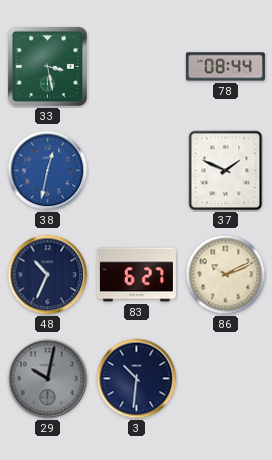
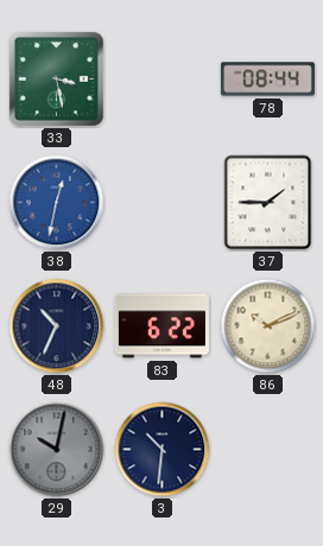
37: 1:49 -> 1:45
83: 6:27 -> 6:22
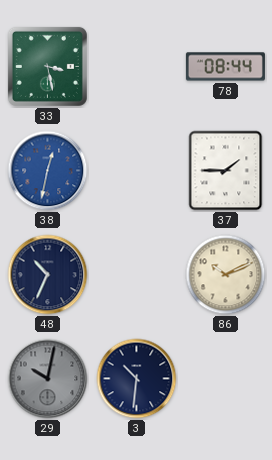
83: 6:22 -> none
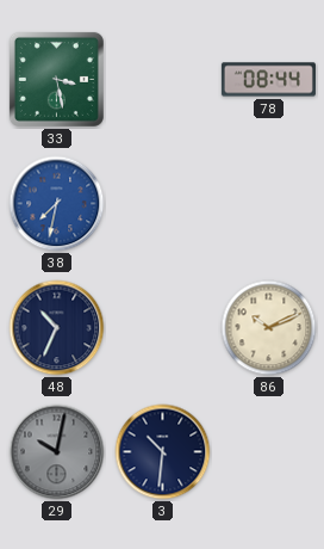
38: 12:32 -> 7:32
37: 1:45 -> none
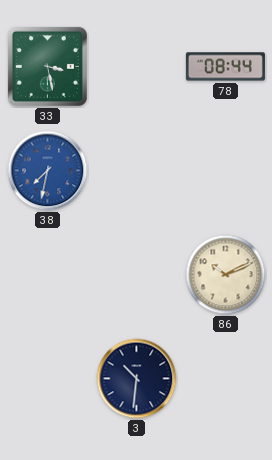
48: 10:34 -> none
29: 10:02 -> none
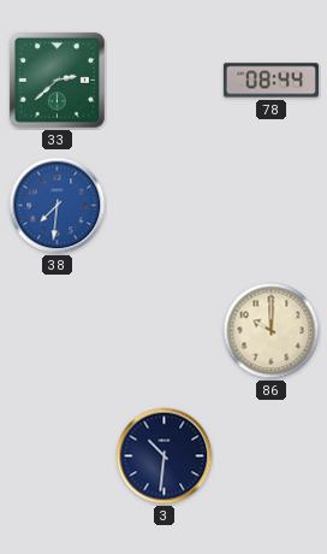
33: 3:28 -> 2:38
38: 7:32 -> 7:31
86: 10:11 -> 10:00
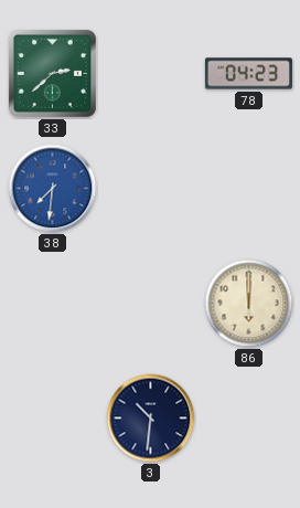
78: 08:44 -> 04:23
86: 10:00 -> 6:00
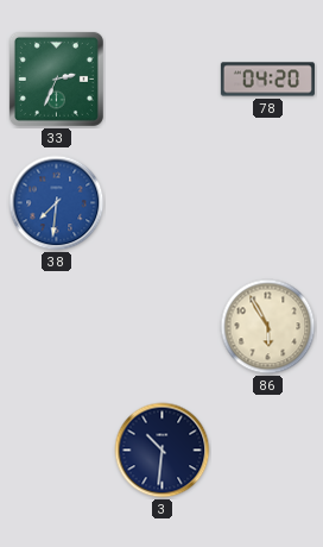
33: 2:38 -> 2:34
78: 04:23 -> 04:20
86: 6:00 -> 5:55
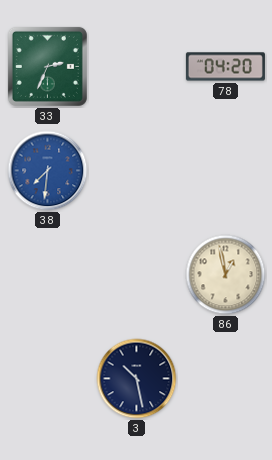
86: 5:55 -> 12:58
3: 10:31 -> 10:28
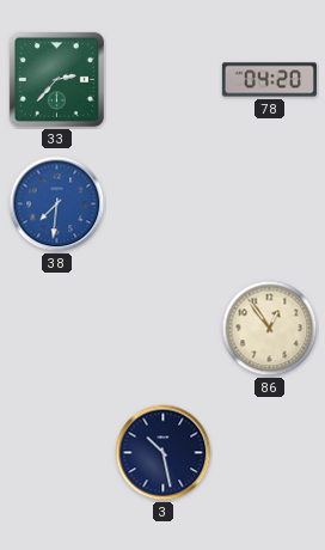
33: 2:34 -> 2:37
86: 12:58 -> 12:54
